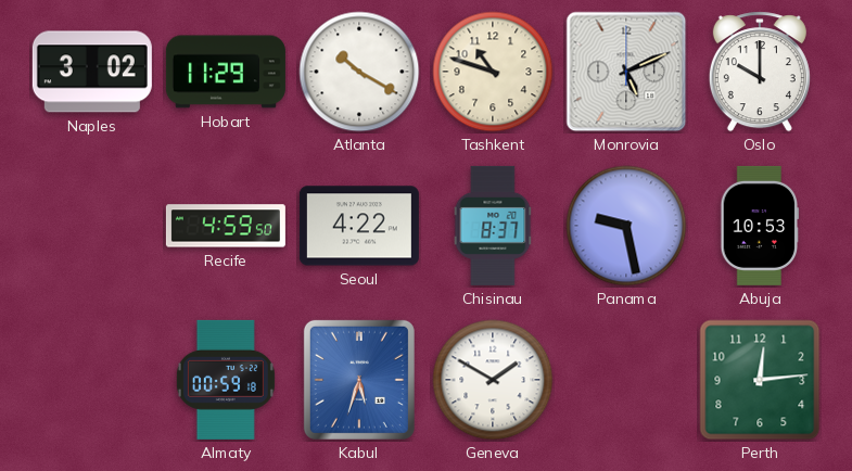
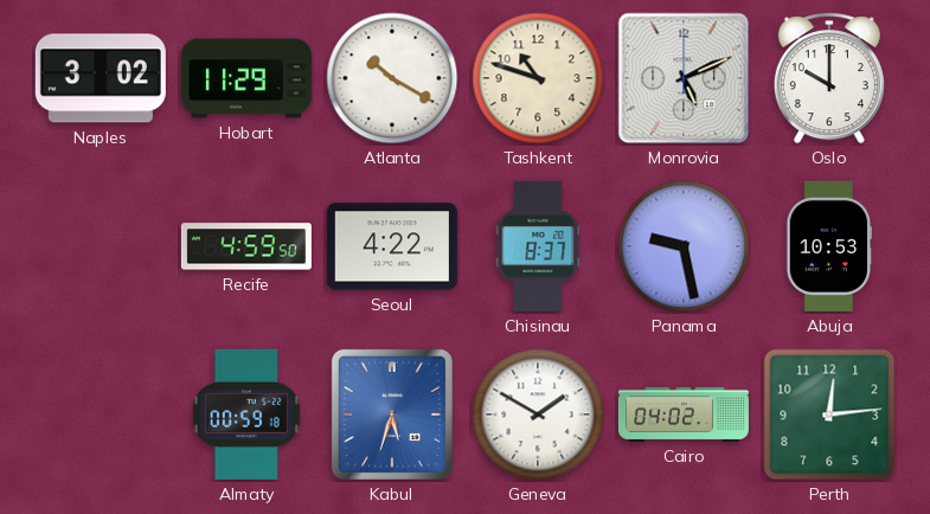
Cairo: none -> 04:02
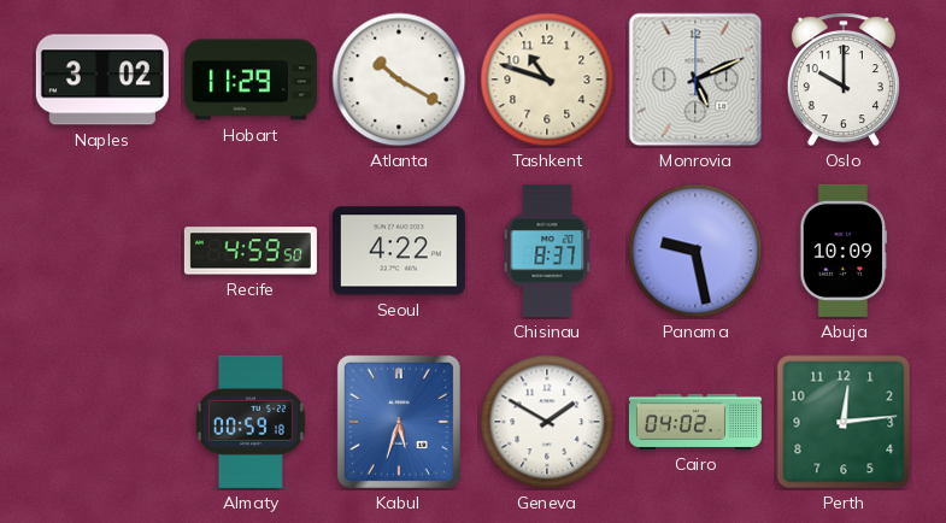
Abuja: 10:53 -> 10:09
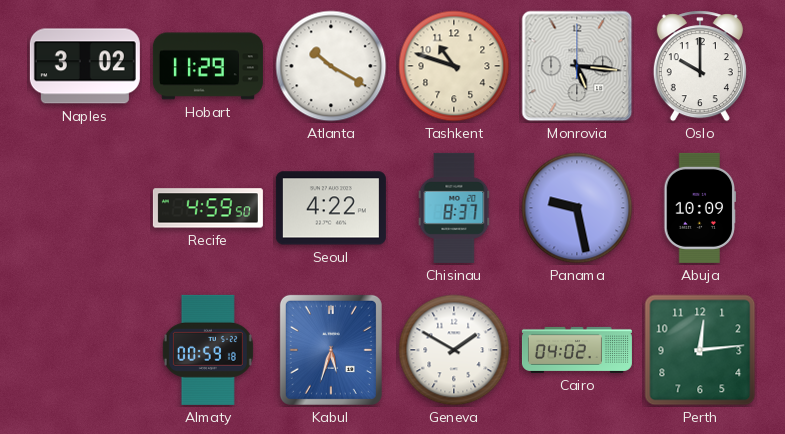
Monrovia: 5:11 -> 5:16
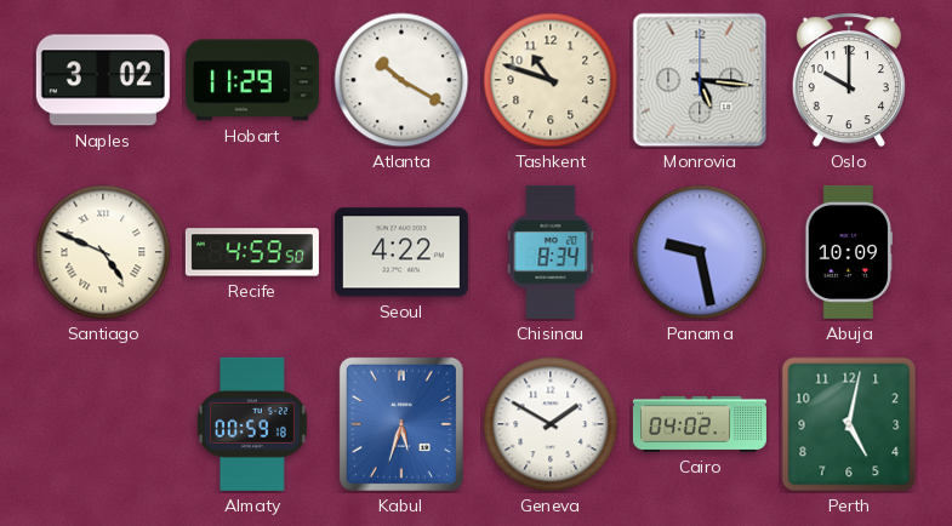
Santiago: none -> 4:49
Chisinau: 8:37 -> 8:34
Perth: 12:14 -> 5:02
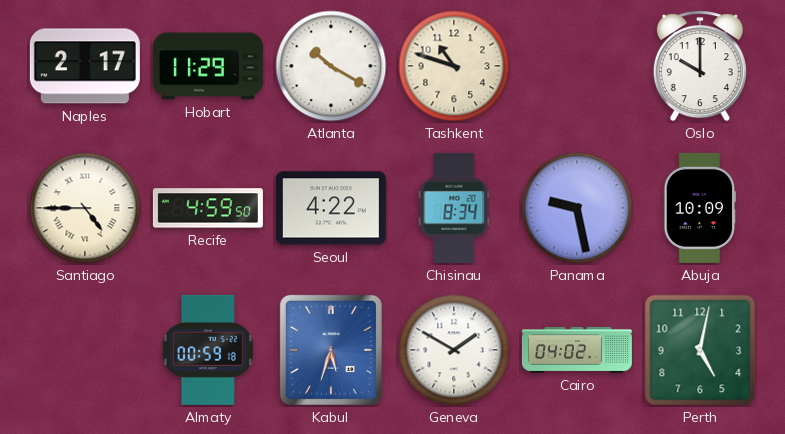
Naples: 3:02 -> 2:17
Monrovia: 5:16 -> none
Santiago: 4:49 -> 4:45
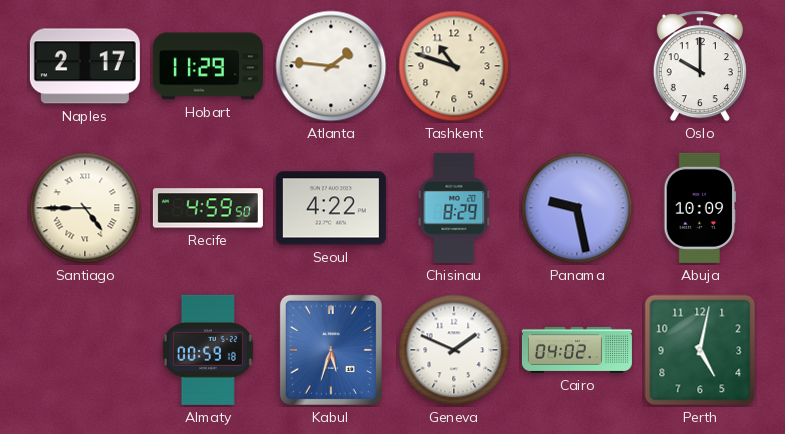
Atlanta: 10:20 -> 1:46
Chisinau: 8:34 -> 8:29
Geneva: 1:50 -> 1:49
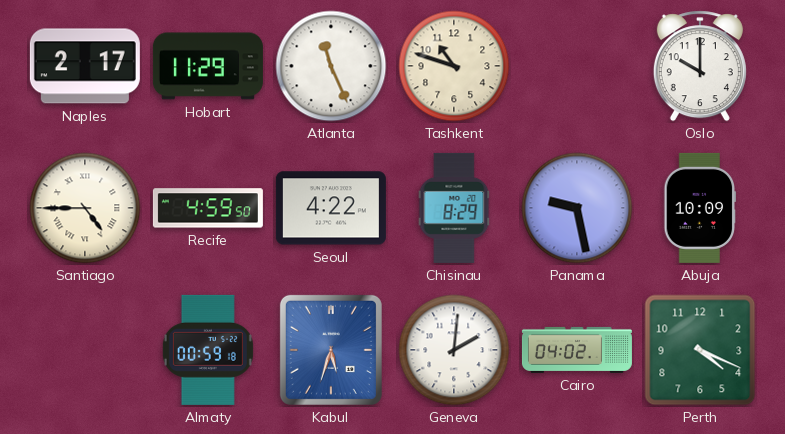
Atlanta: 1:46 -> 11:26
Geneva: 1:49 -> 2:01
Perth: 5:02 -> 4:19
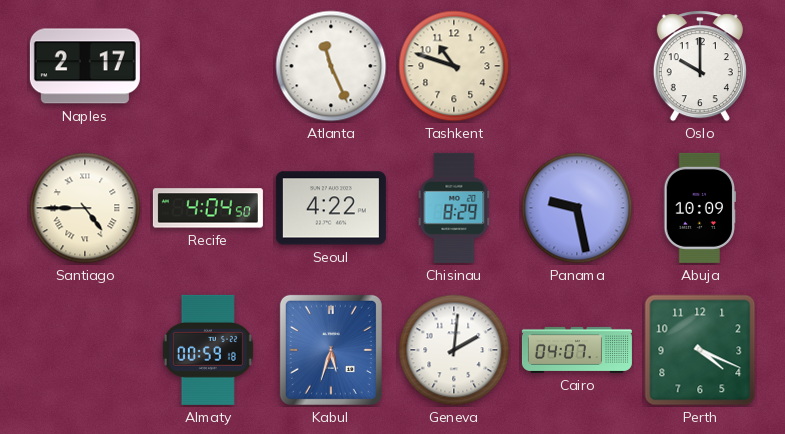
Hobart: 11:29 -> none
Recife: 4:59 -> 4:04
Cairo: 04:02 -> 04:07
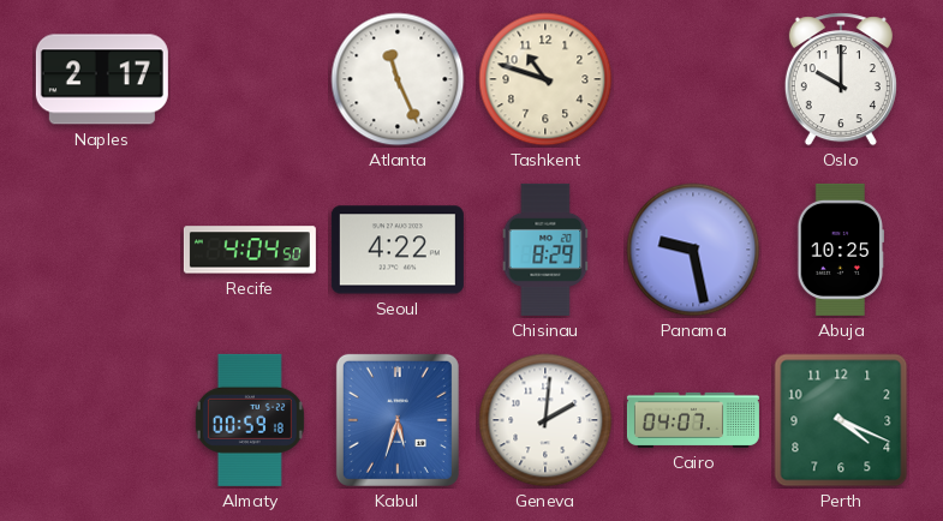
Santiago: 4:45 -> none
Abuja: 10:09 -> 10:25
